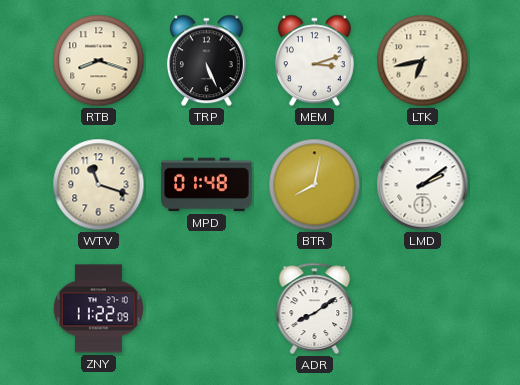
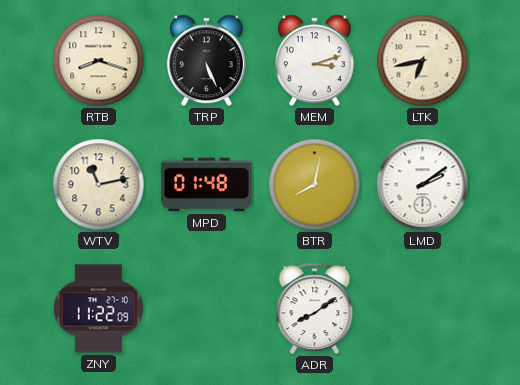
WTV: 11:18 -> 11:13
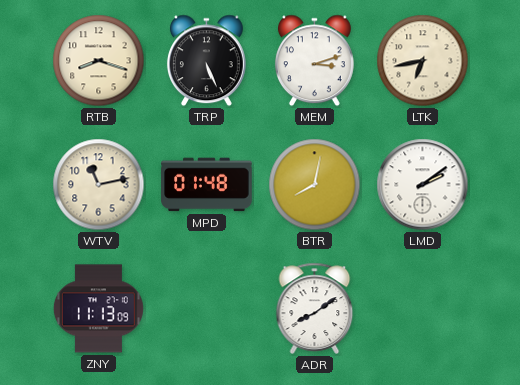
ZNY: 11:22 -> 11:13
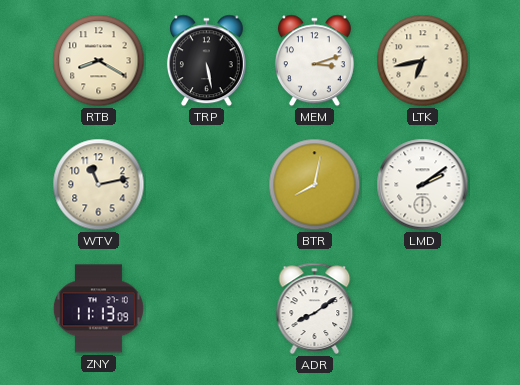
RTB: 8:18 -> 8:20
TRP: 5:26 -> 5:28
MPD: 01:48 -> none
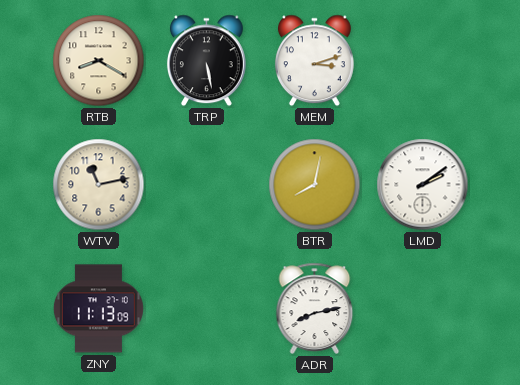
LTK: 6:43 -> none
ADR: 8:09 -> 8:13
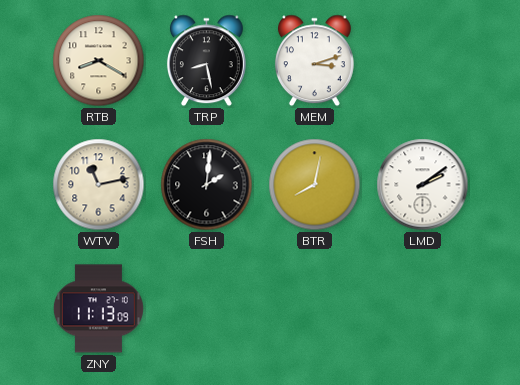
TRP: 5:28 -> 8:28
FSH: none -> 2:01
ADR: 8:13 -> none
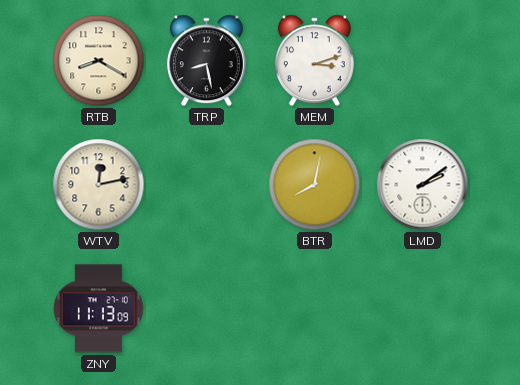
WTV: 11:13 -> 12:13
FSH: 2:01 -> none
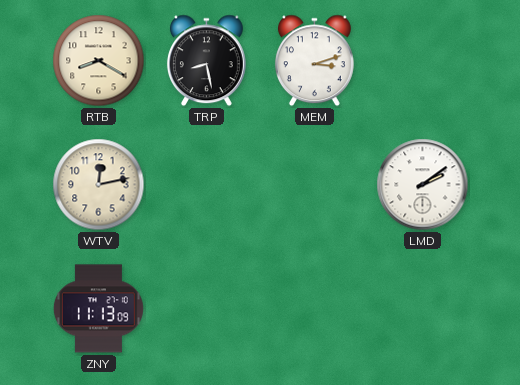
BTR: 8:02 -> none
